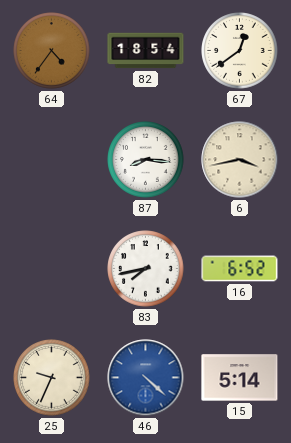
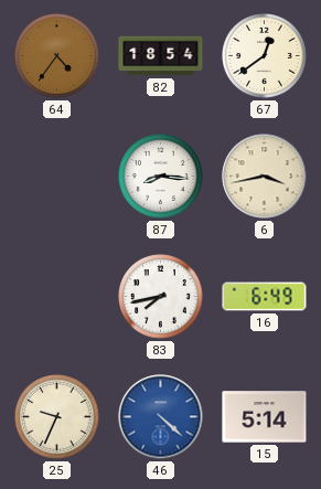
16: 6:52 -> 6:49
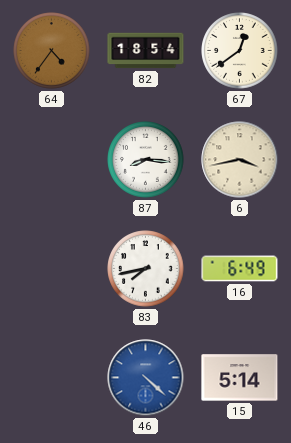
25: 9:34 -> none
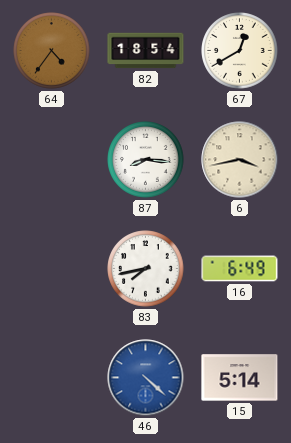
67: 12:39 -> 12:40
